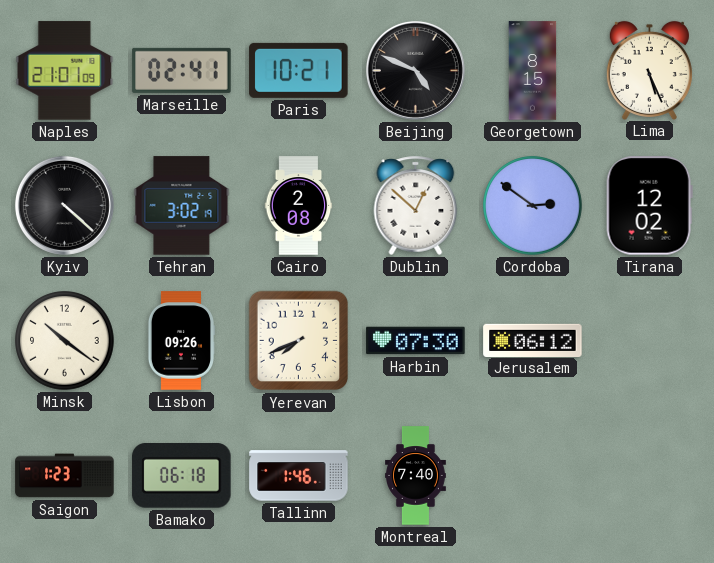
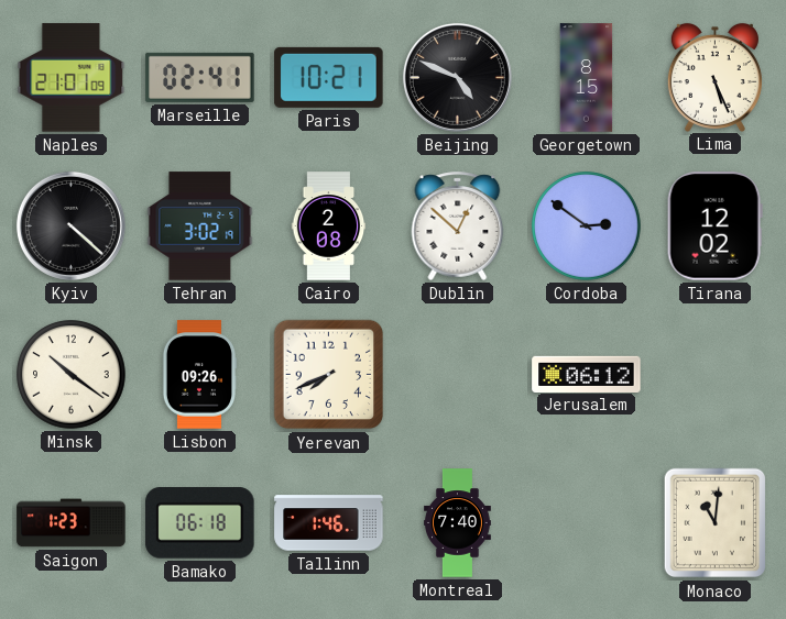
Harbin: 07:30 -> none
Monaco: none -> 11:01
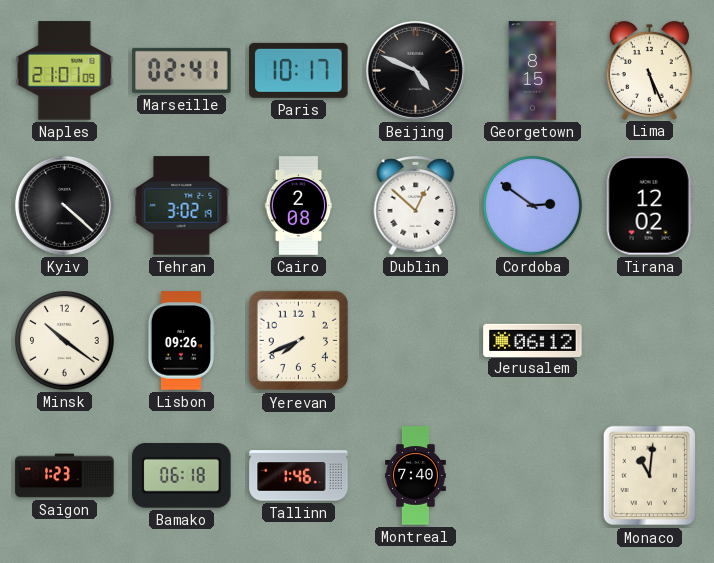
Paris: 10:21 -> 10:17
